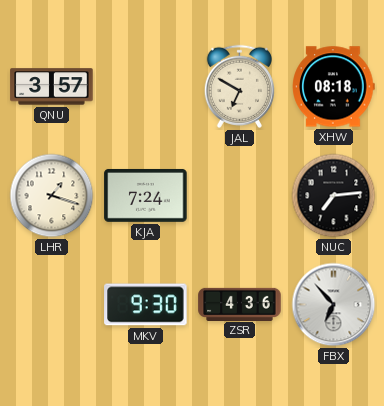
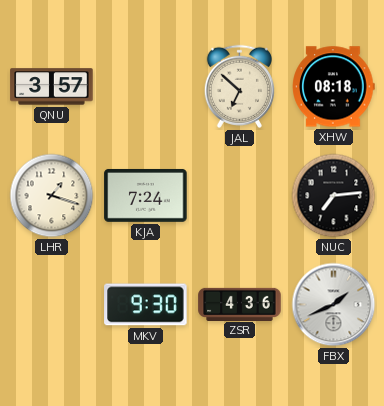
JAL: 6:50 -> 6:52
FBX: 6:53 -> 1:41
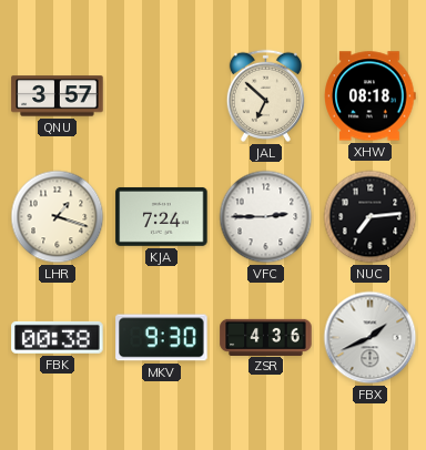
VFC: none -> 2:45
FBK: none -> 00:38
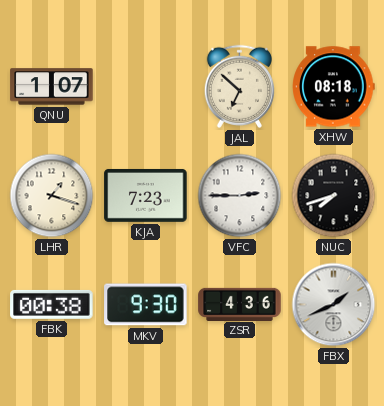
QNU: 3:57 -> 1:07
KJA: 7:24 -> 7:23
NUC: 7:14 -> 7:42
